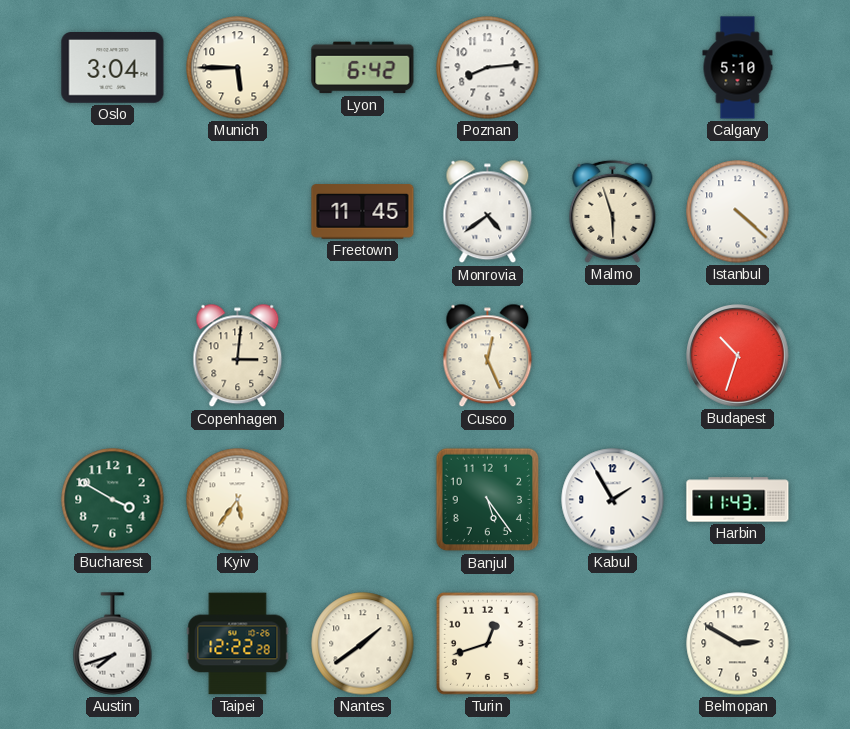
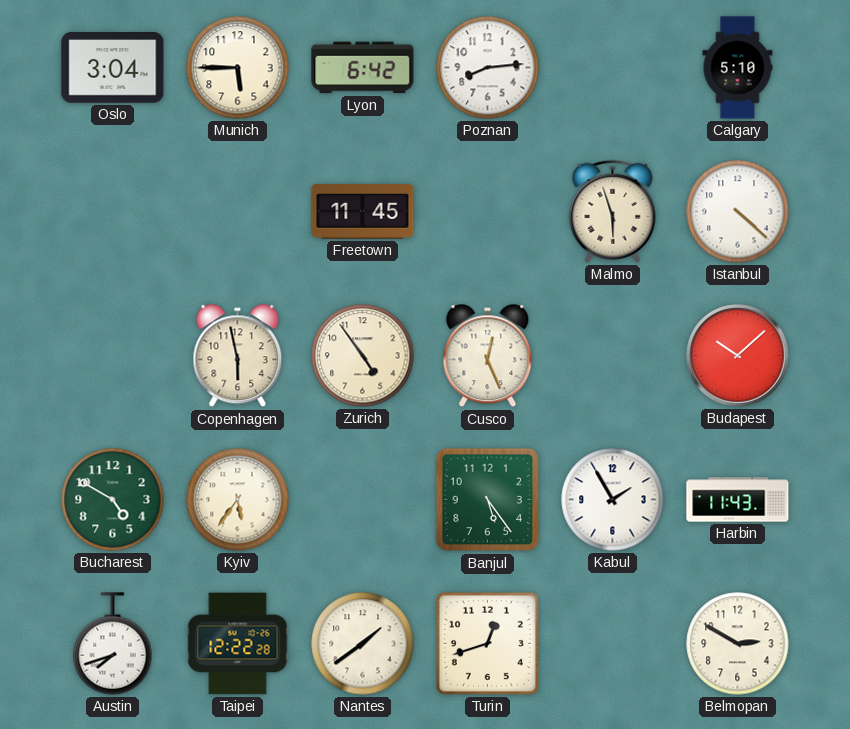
Monrovia: 4:39 -> none
Copenhagen: 3:01 -> 5:58
Zurich: none -> 4:54
Budapest: 10:33 -> 10:08
Bucharest: 3:50 -> 4:50
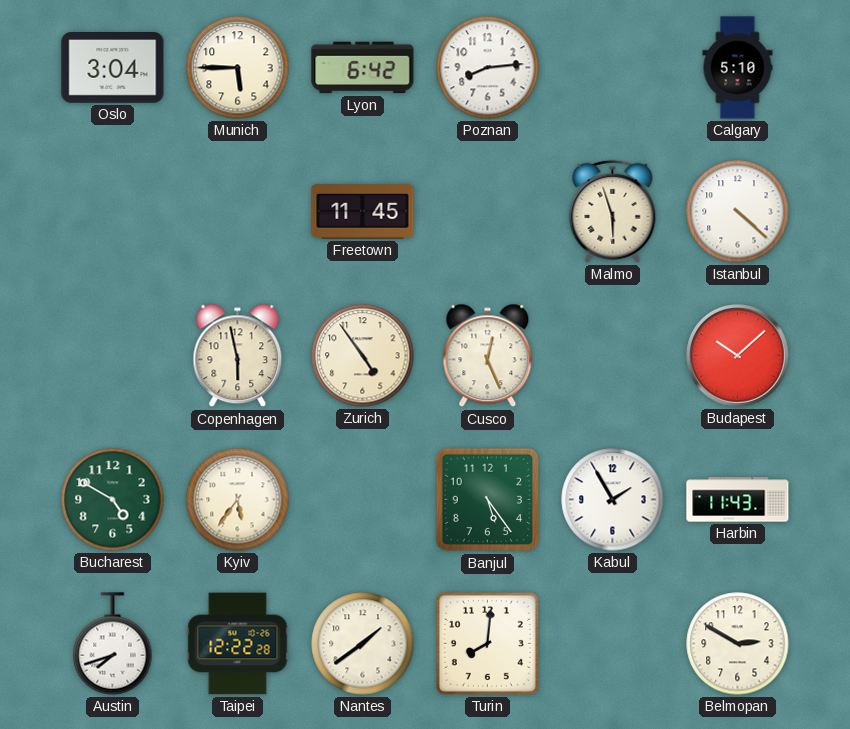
Turin: 12:42 -> 8:01
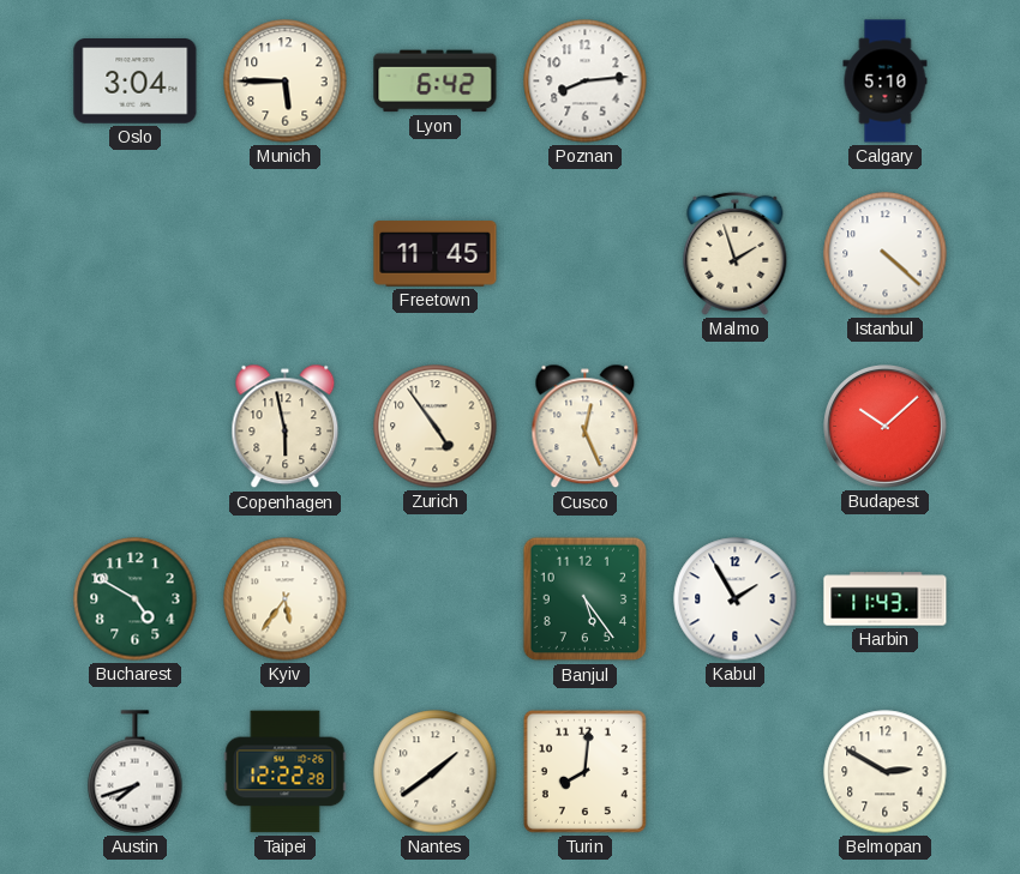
Malmo: 5:57 -> 1:57
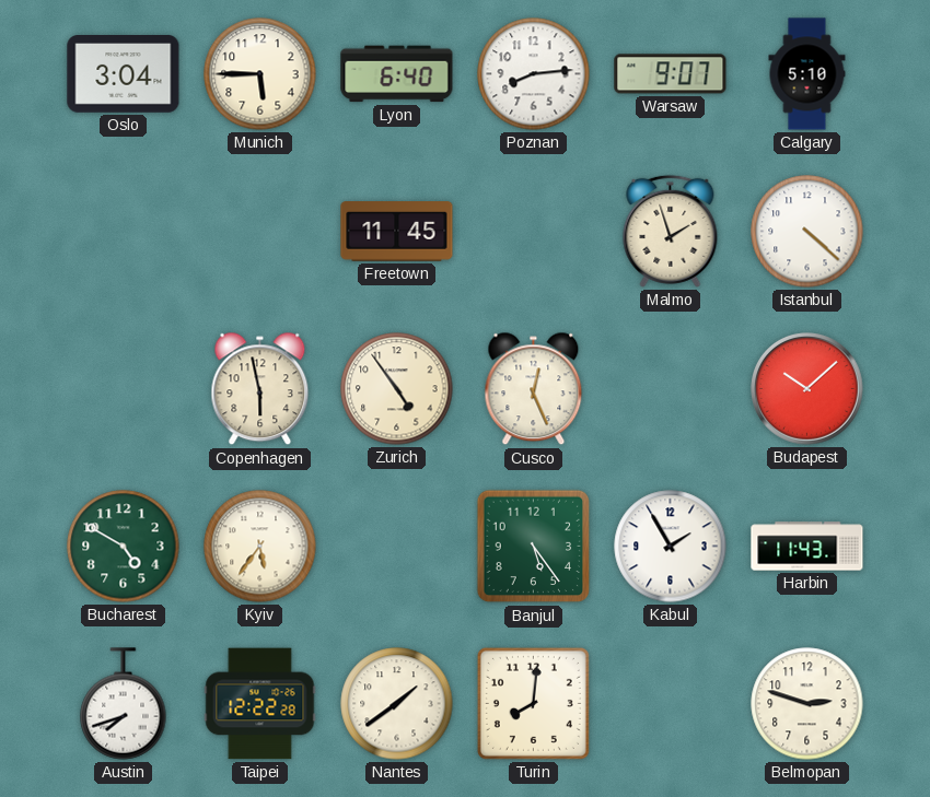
Lyon: 6:42 -> 6:40
Warsaw: none -> 9:07
Belmopan: 2:50 -> 2:48
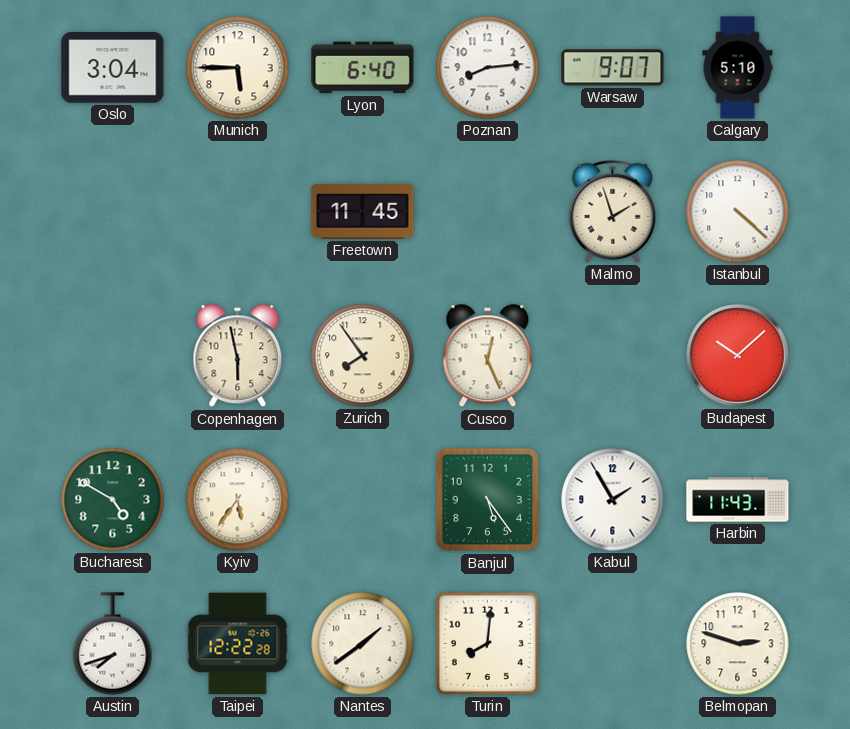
Zurich: 4:54 -> 7:54
